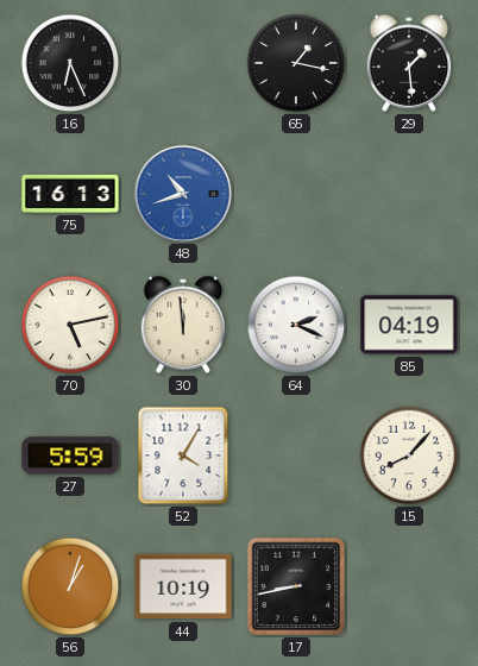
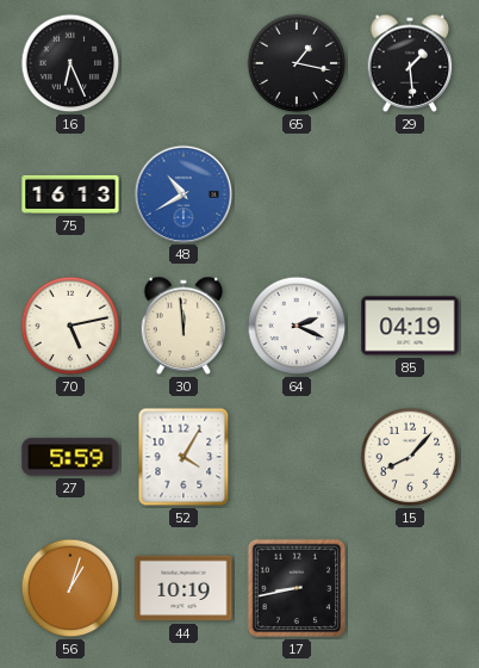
48: 10:42 -> 10:40
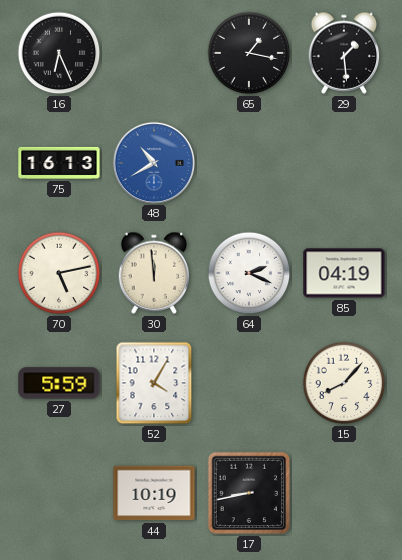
56: 1:03 -> none
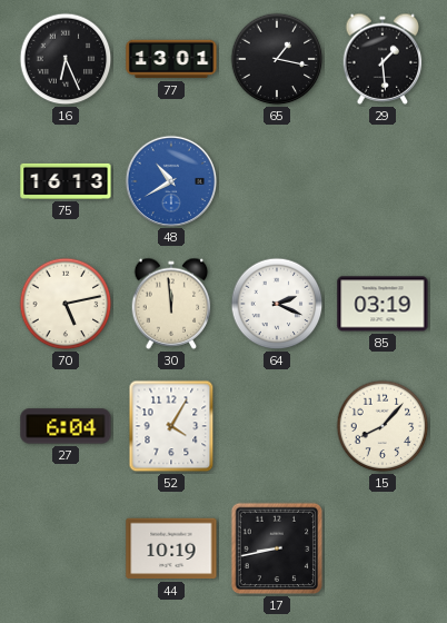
77: none -> 13:01
85: 04:19 -> 03:19
27: 5:59 -> 6:04
